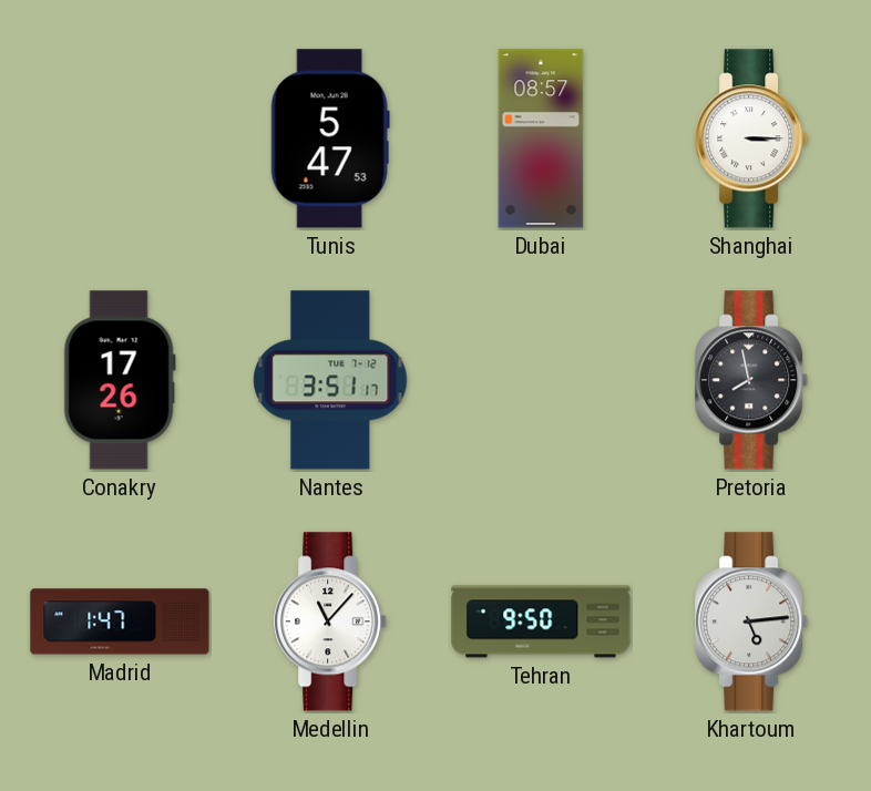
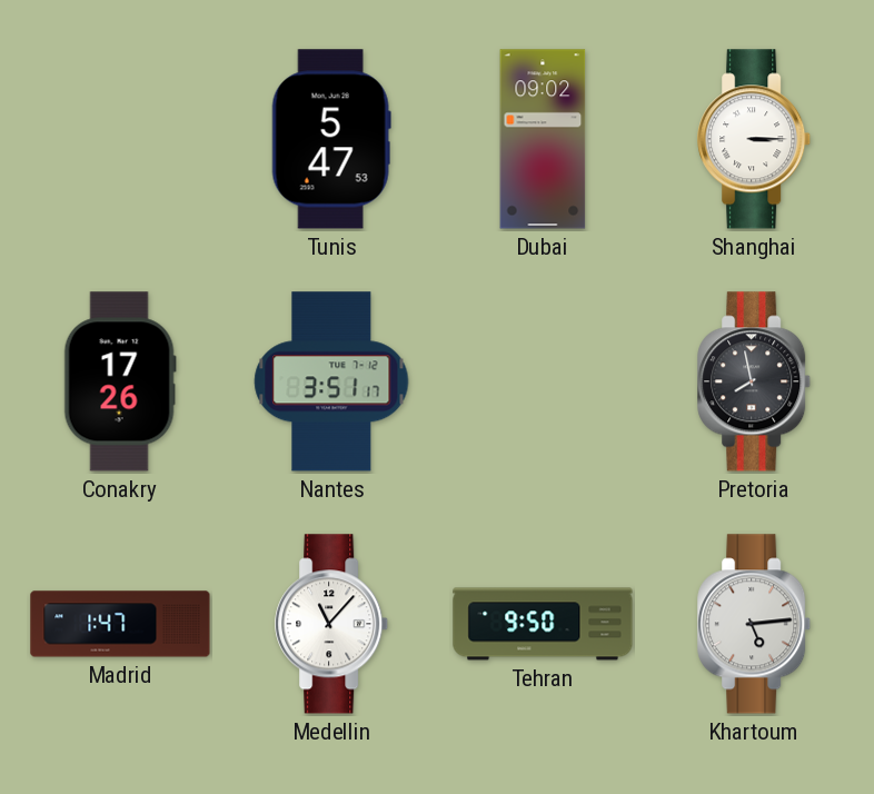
Dubai: 08:57 -> 09:02
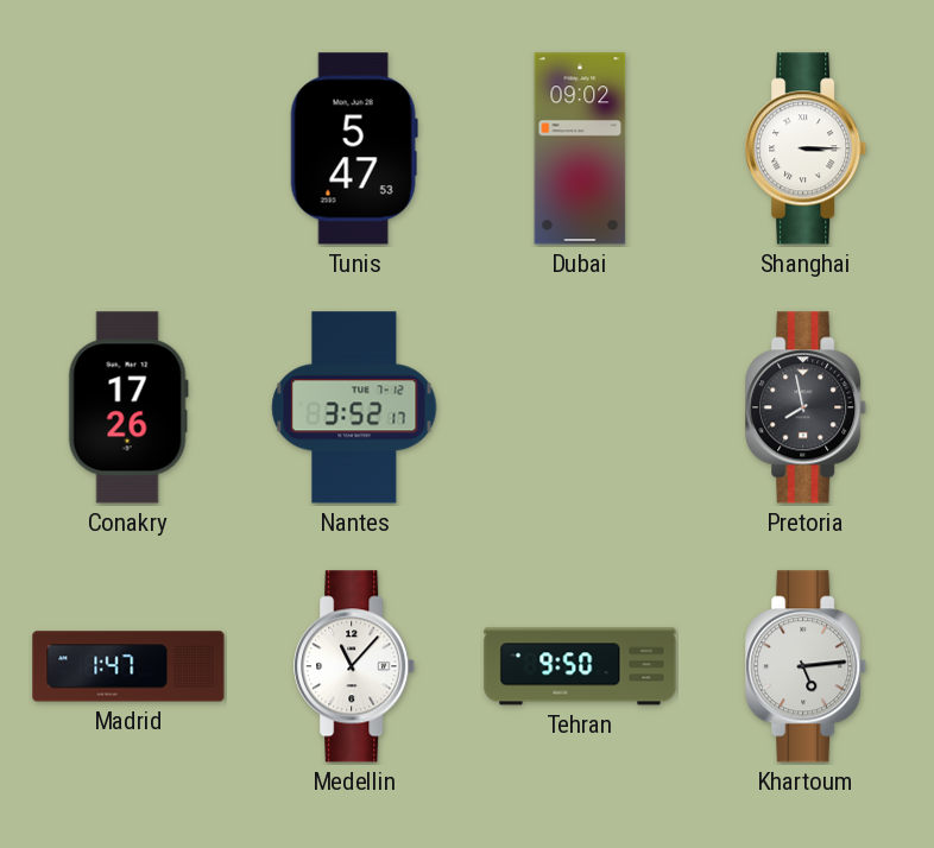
Nantes: 3:51 -> 3:52
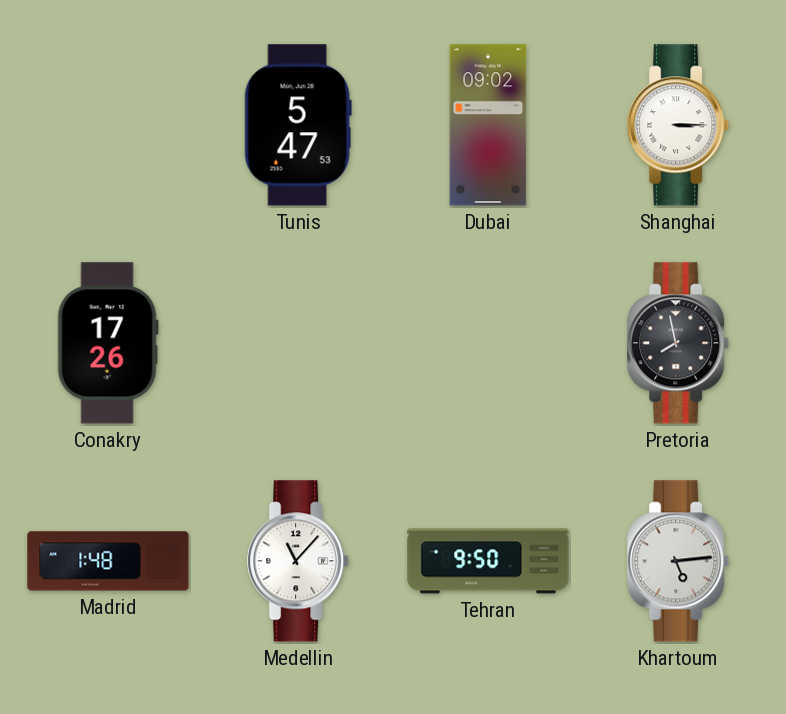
Nantes: 3:52 -> none
Madrid: 1:47 -> 1:48
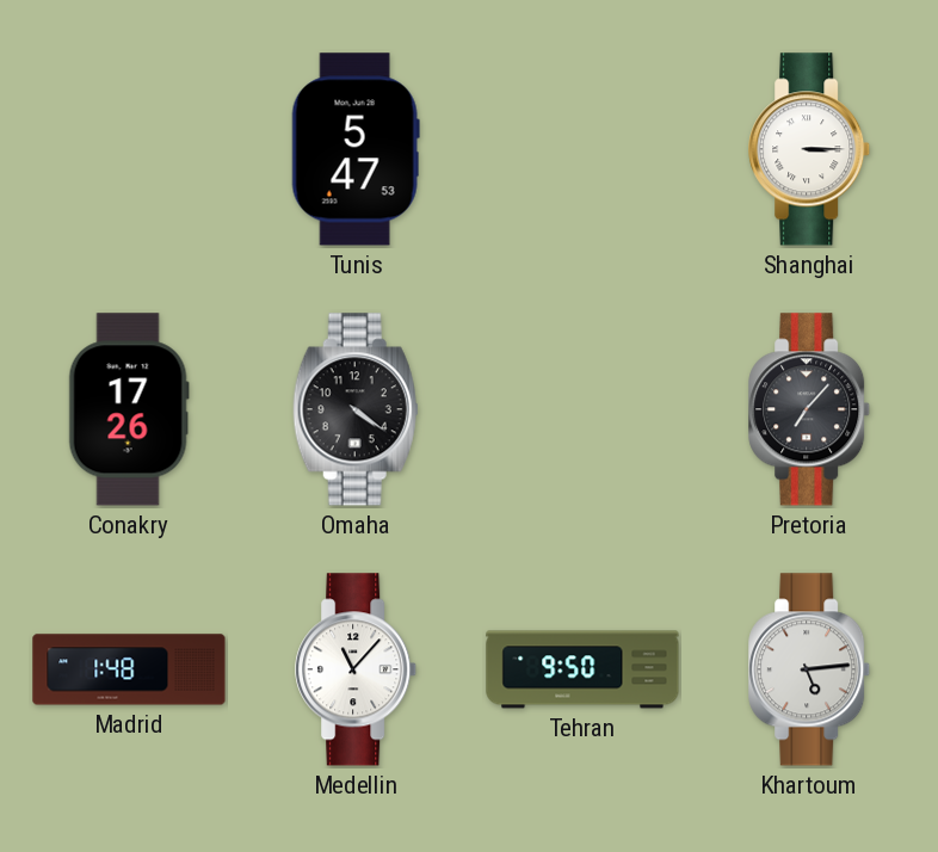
Dubai: 09:02 -> none
Omaha: none -> 4:21
Pretoria: 7:58 -> 7:07
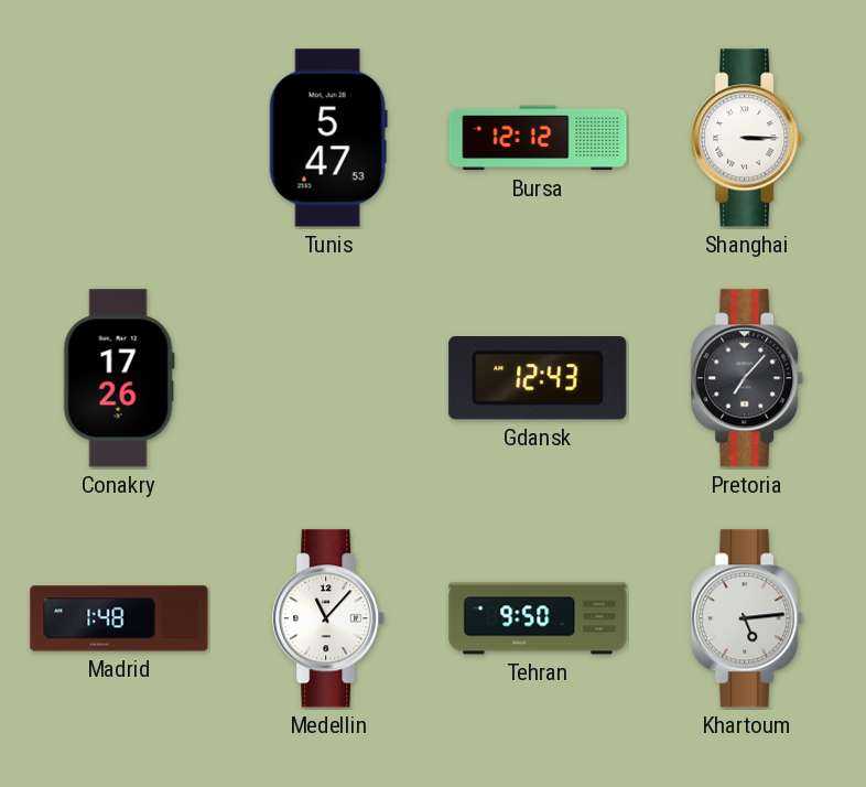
Bursa: none -> 12:12
Omaha: 4:21 -> none
Gdansk: none -> 12:43
